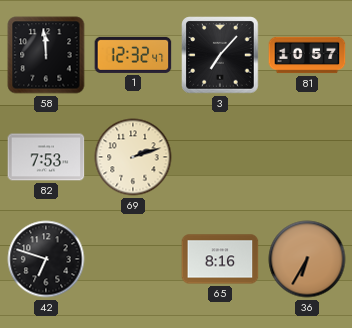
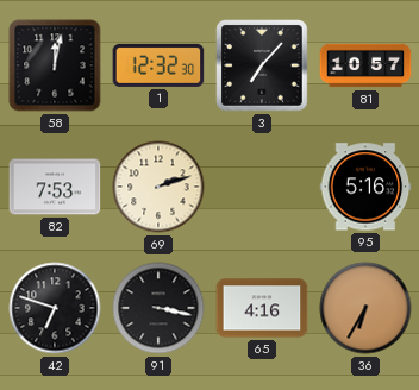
58: 11:59 -> 12:02
1: 12:32:47 -> 12:32:30
95: none -> 5:16
91: none -> 3:17
65: 8:16 -> 4:16
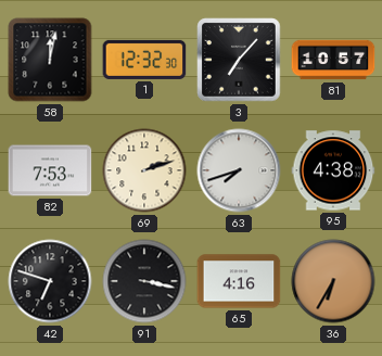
63: none -> 7:42
95: 5:16 -> 4:38
